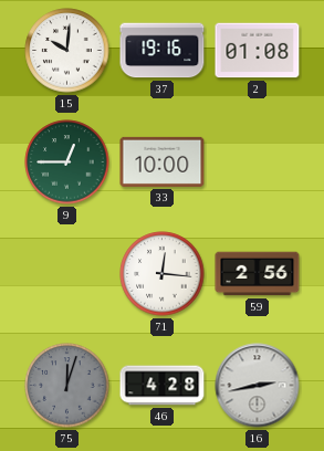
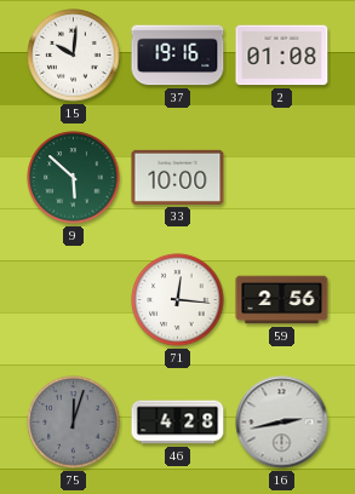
9: 12:45 -> 5:52
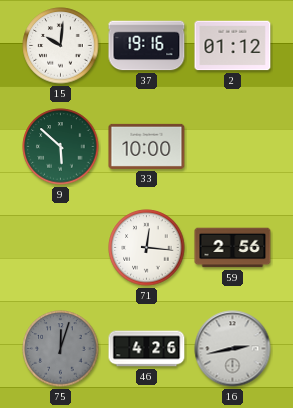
2: 01:08 -> 01:12
46: 4:28 -> 4:26
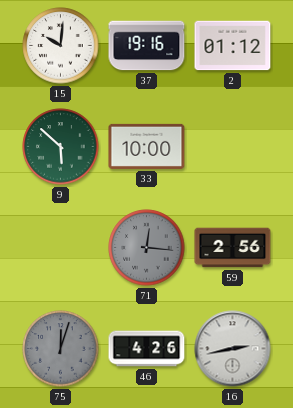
71 dial: white -> grey
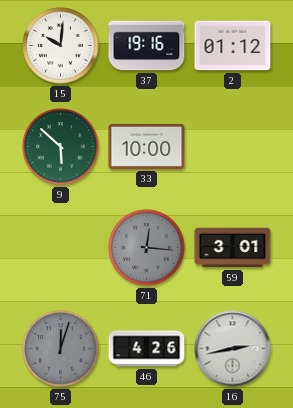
59: 2:56 -> 3:01
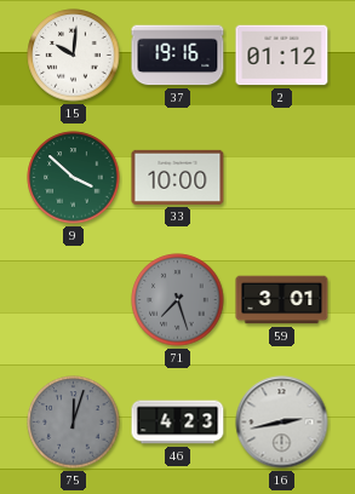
9: 5:52 -> 3:52
71: 12:16 -> 7:27
46: 4:26 -> 4:23
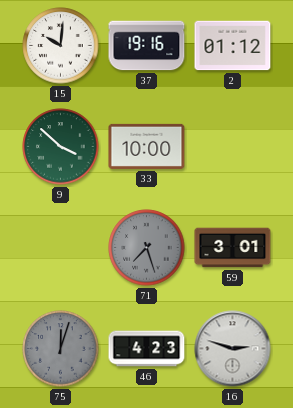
16: 2:43 -> 2:48
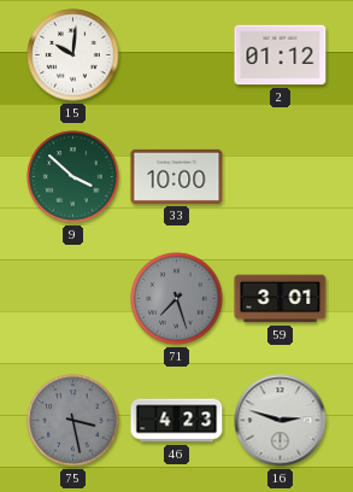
37: 19:16 -> none
75: 12:03 -> 3:28
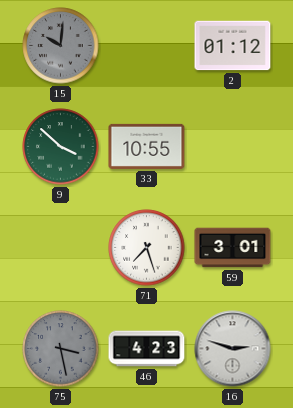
15 dial: white -> grey
33: 10:00 -> 10:55
71 dial: grey -> white
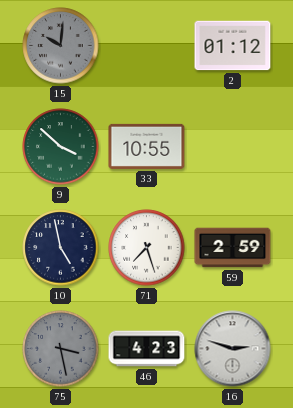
10: none -> 4:58
59: 3:01 -> 2:59
